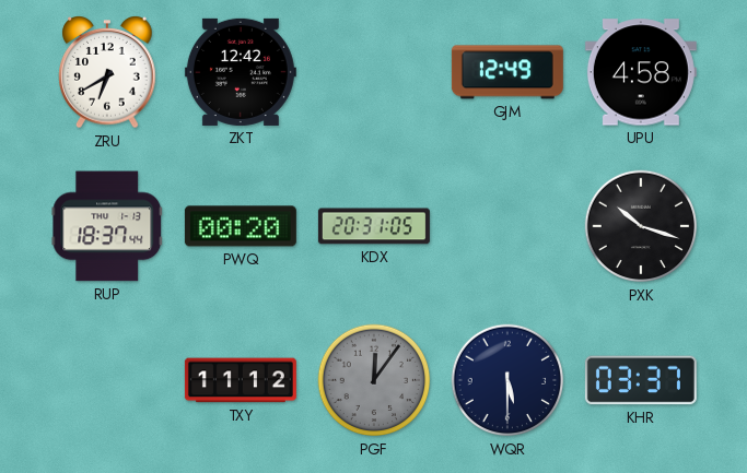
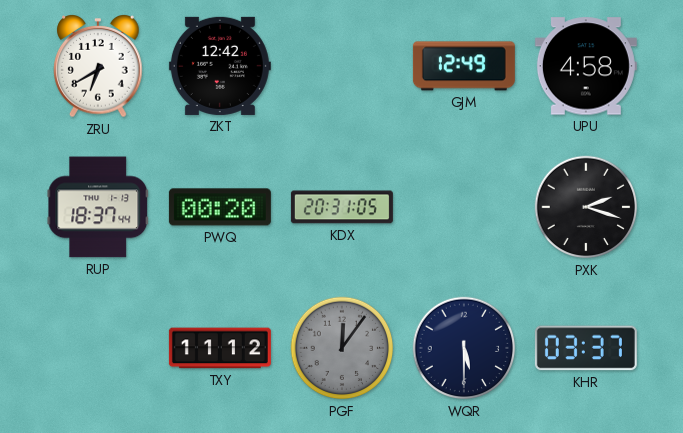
PXK: 10:18 -> 2:18
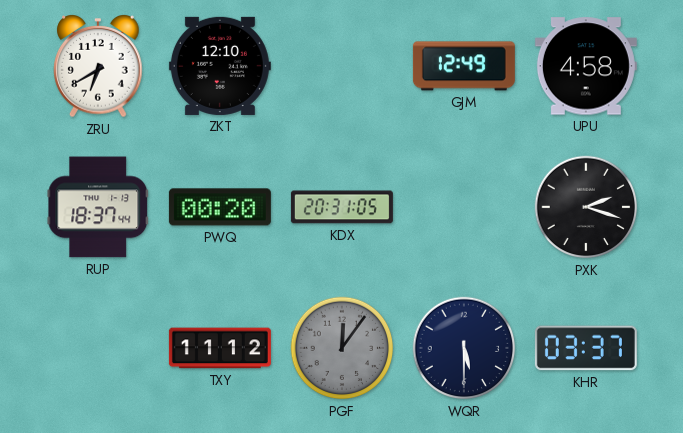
ZKT: 12:42 -> 12:10
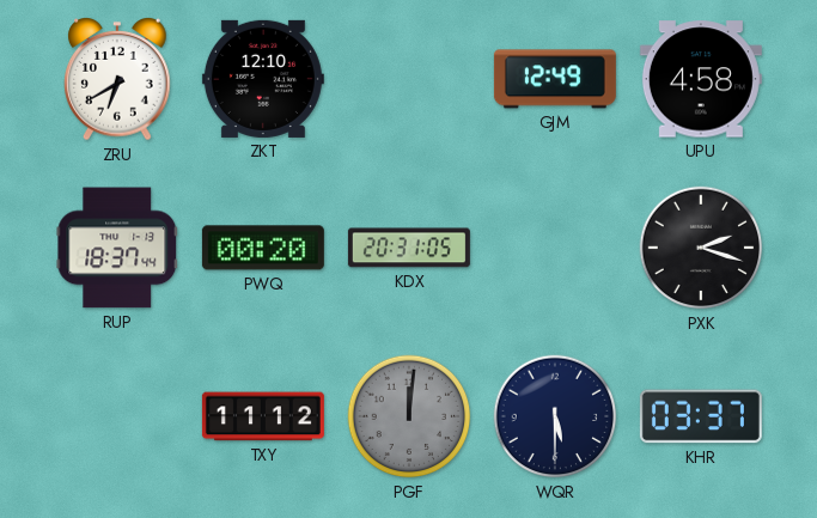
PGF: 12:06 -> 12:01
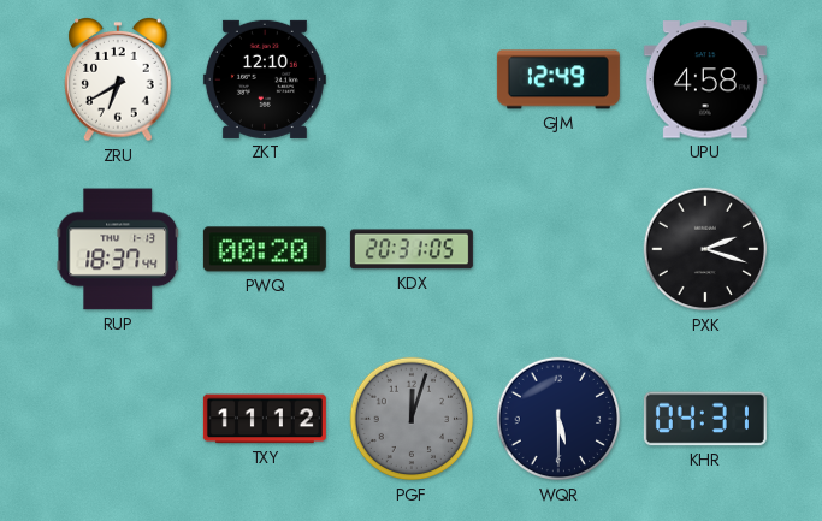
PGF: 12:01 -> 12:03
KHR: 03:37 -> 04:31
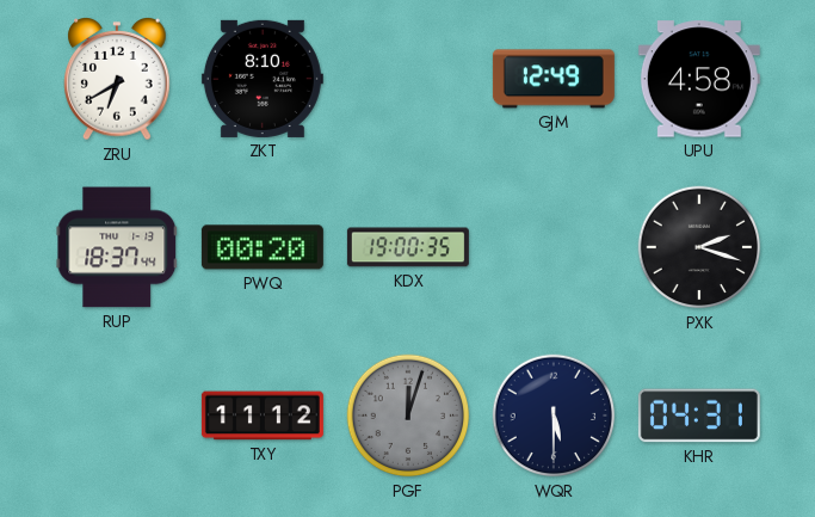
ZKT: 12:10 -> 8:10
KDX: 20:31 -> 19:00
